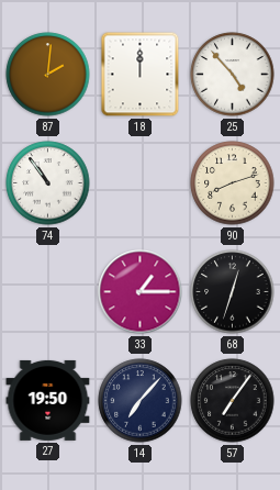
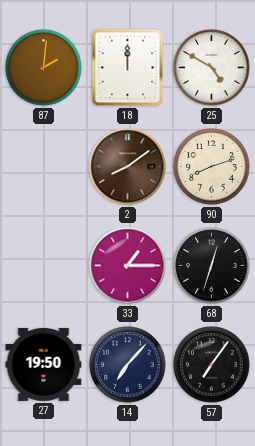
25: 4:53 -> 4:50
74: 10:54 -> none
2: none -> 8:09
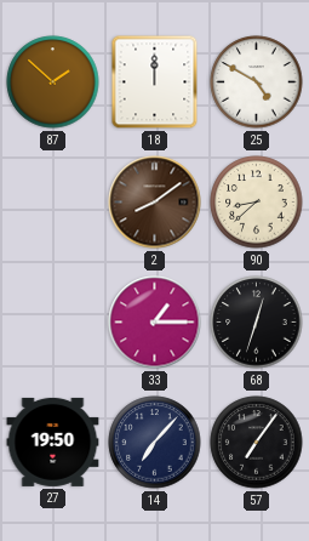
87: 2:01 -> 1:52
90: 8:12 -> 8:38
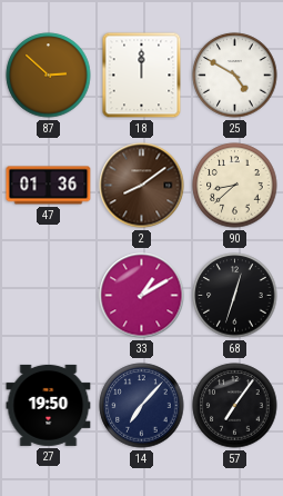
87: 1:52 -> 2:52
47: none -> 01:36
33: 1:15 -> 1:10
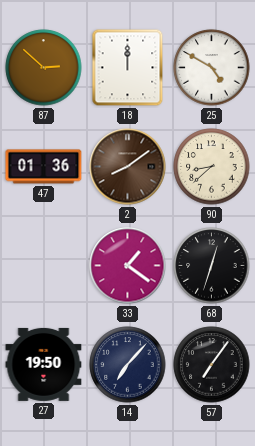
33: 1:10 -> 1:21
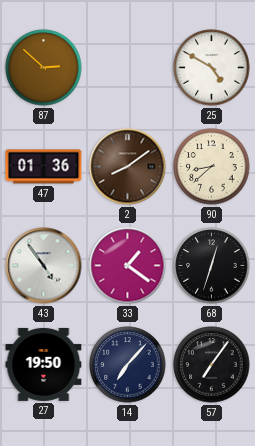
18: 12:00 -> none
43: none -> 4:54
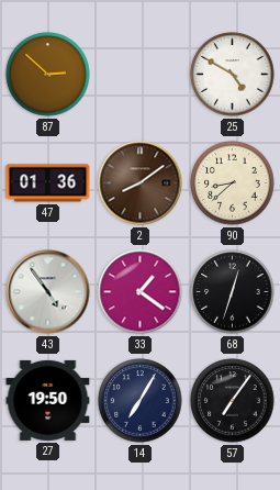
14: 7:07 -> 7:05
